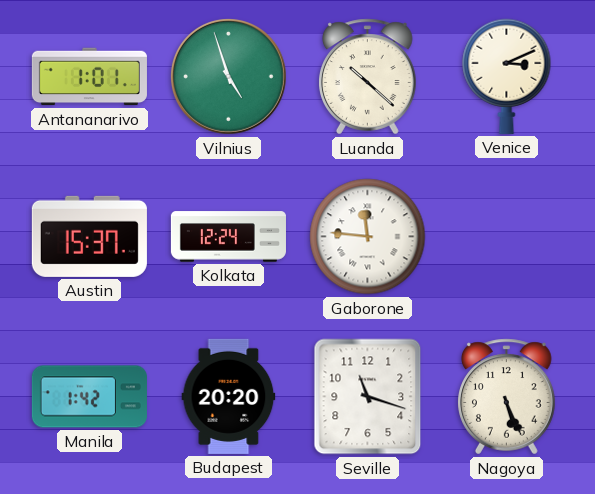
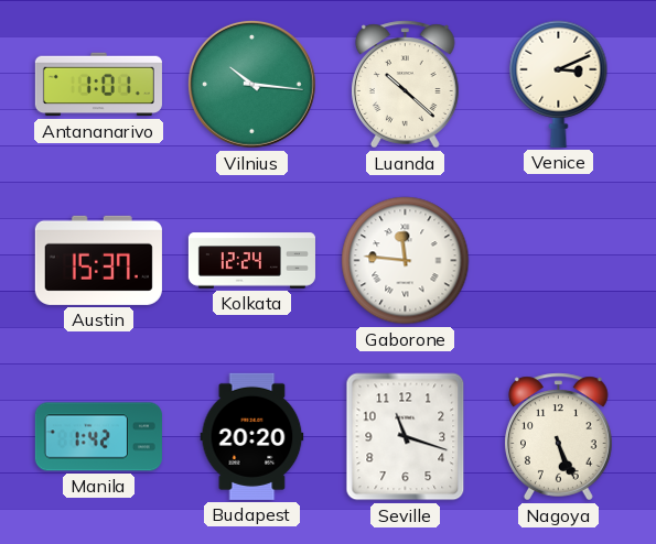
Vilnius: 4:57 -> 10:16
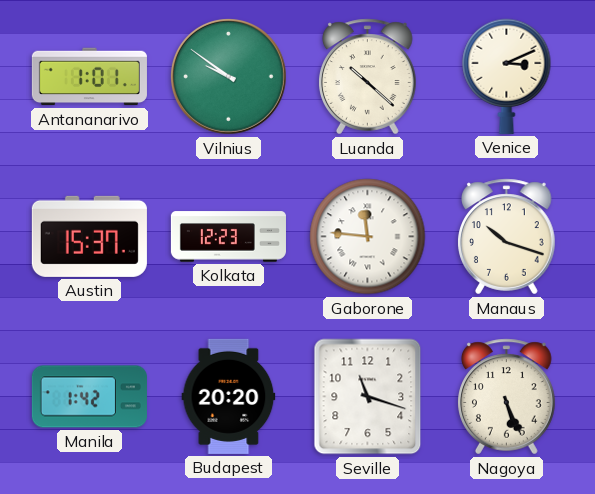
Vilnius: 10:16 -> 9:51
Kolkata: 12:24 -> 12:23
Manaus: none -> 10:18
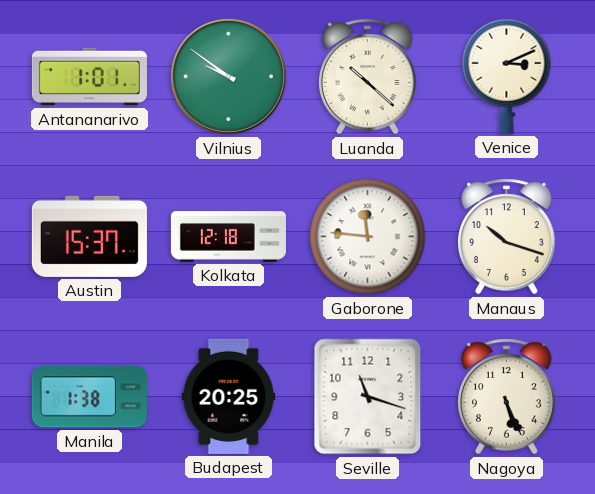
Kolkata: 12:23 -> 12:18
Manila: 1:42 -> 1:38
Budapest: 20:20 -> 20:25
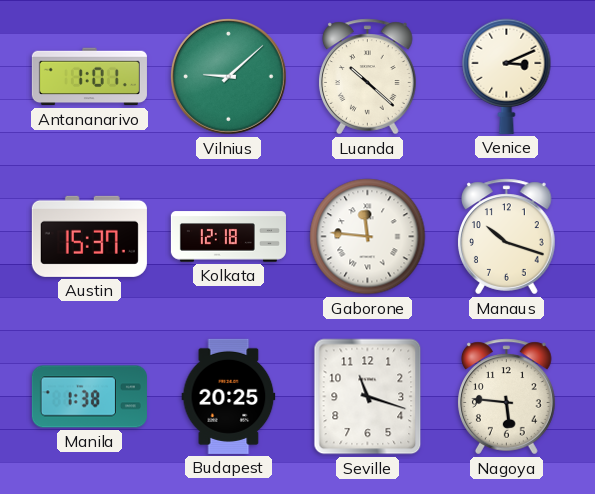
Vilnius: 9:51 -> 9:08
Nagoya: 5:26 -> 5:46
